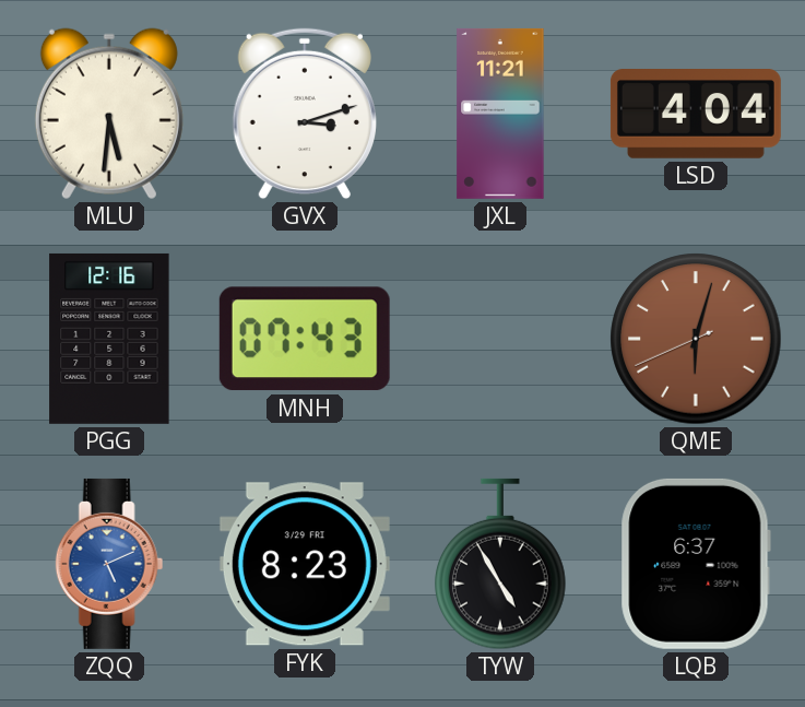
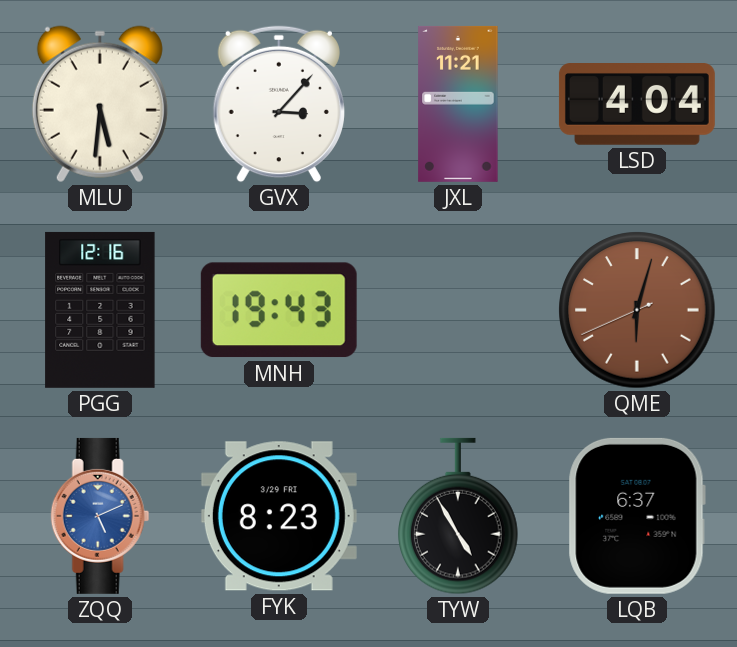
GVX: 3:12 -> 3:07
MNH: 07:43 -> 19:43
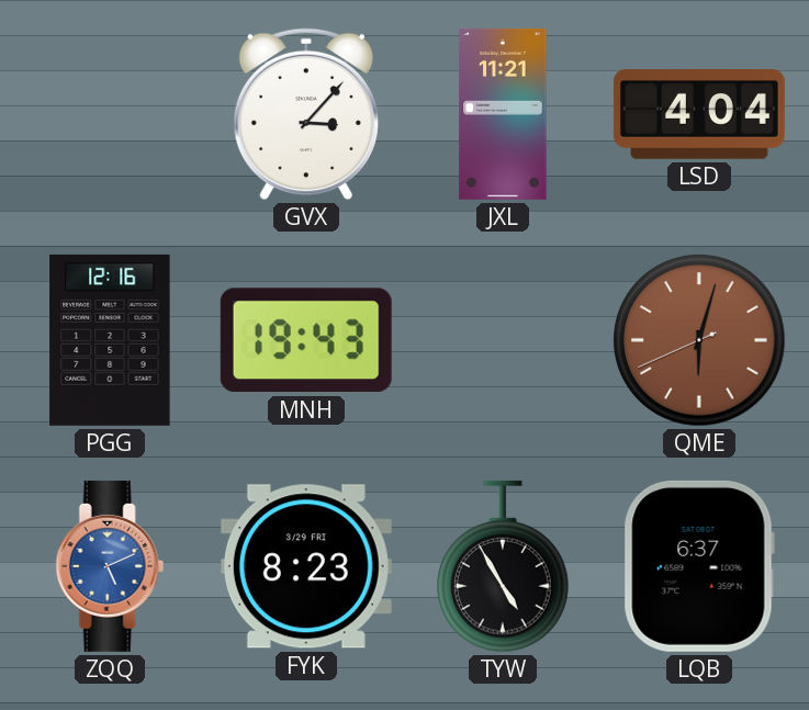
MLU: 5:31 -> none
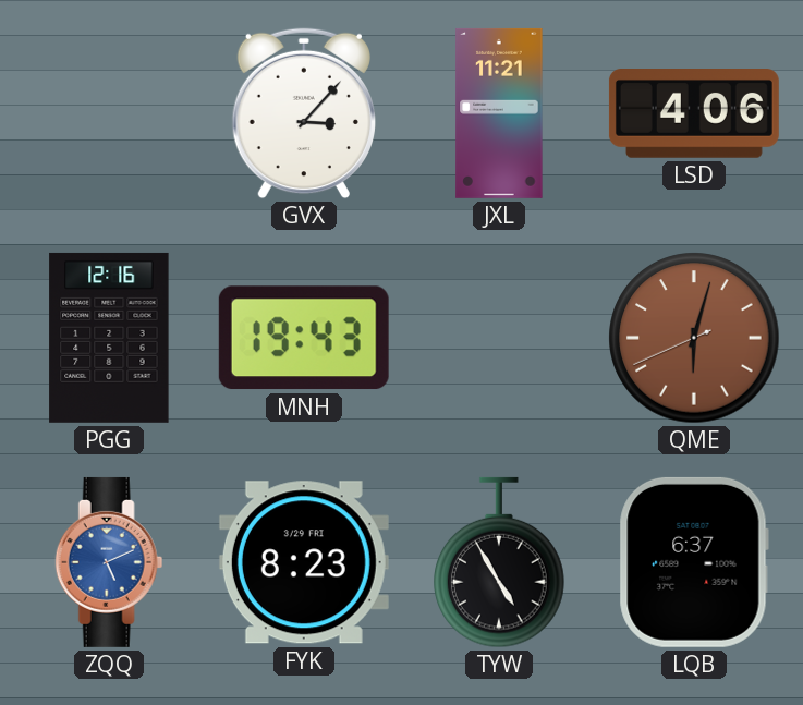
LSD: 4:04 -> 4:06
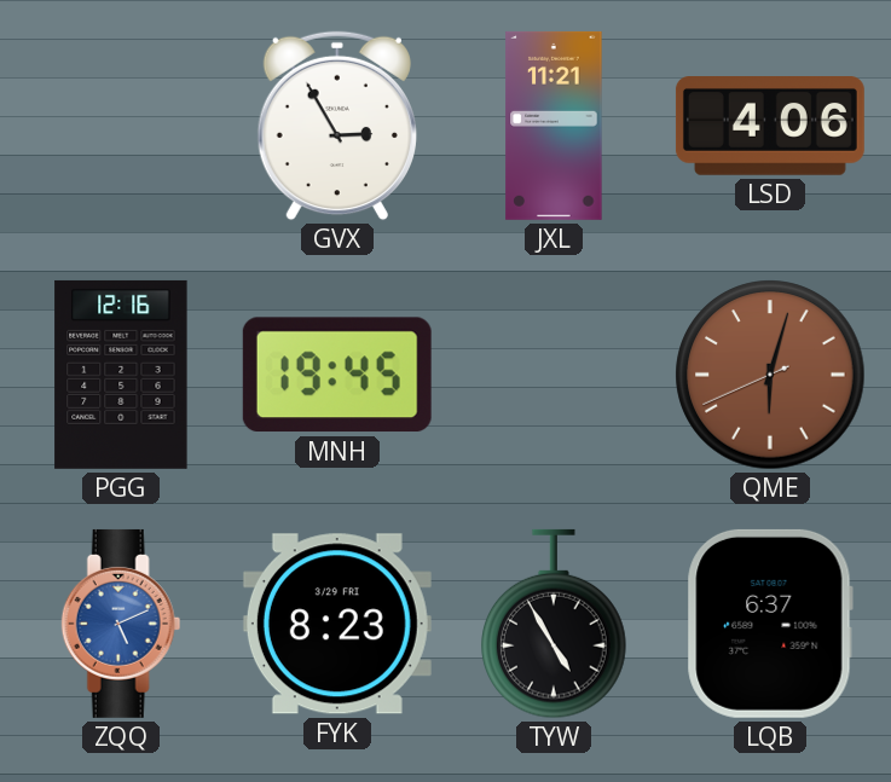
GVX: 3:07 -> 2:55
MNH: 19:43 -> 19:45
